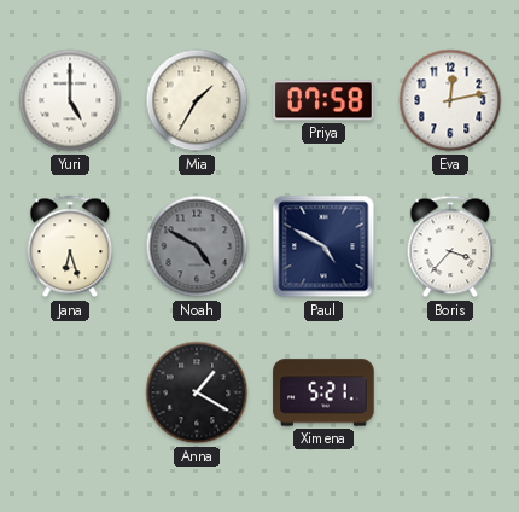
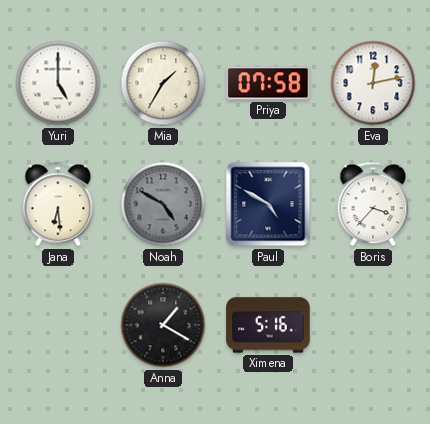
Jana: 6:27 -> 6:29
Ximena: 5:21 -> 5:16
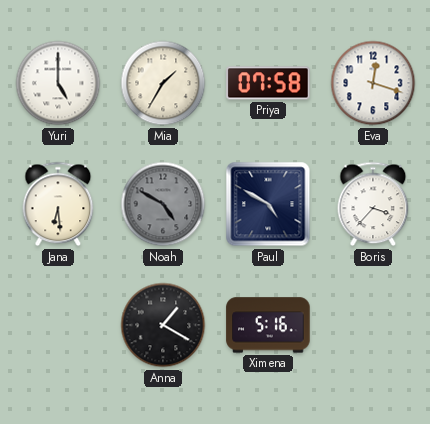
Eva: 12:13 -> 12:18
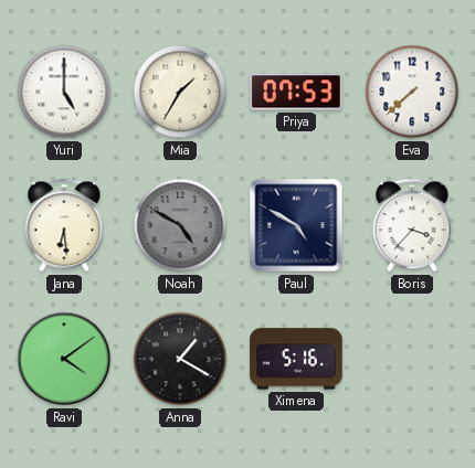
Priya: 07:58 -> 07:53
Eva: 12:18 -> 7:38
Ravi: none -> 4:09
